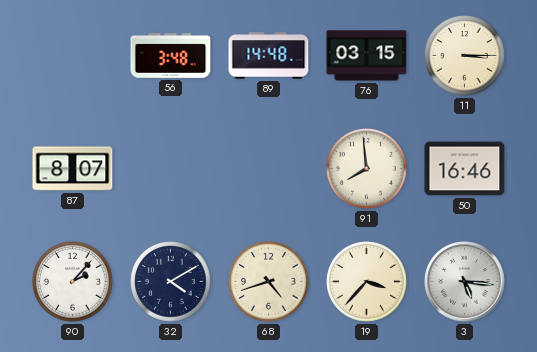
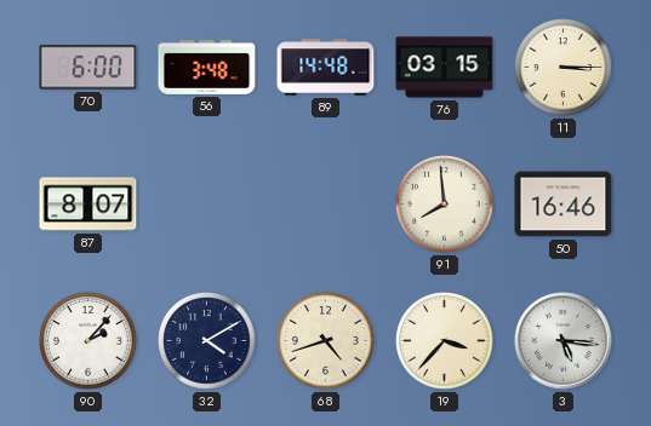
70: none -> 6:00
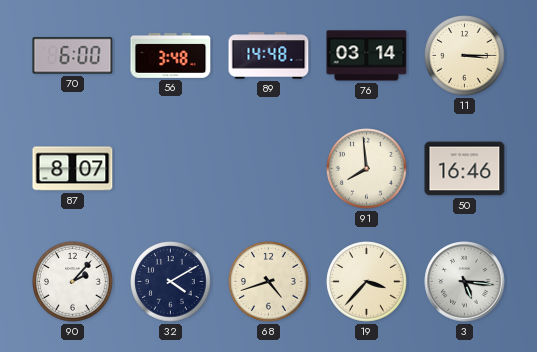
76: 03:15 -> 03:14
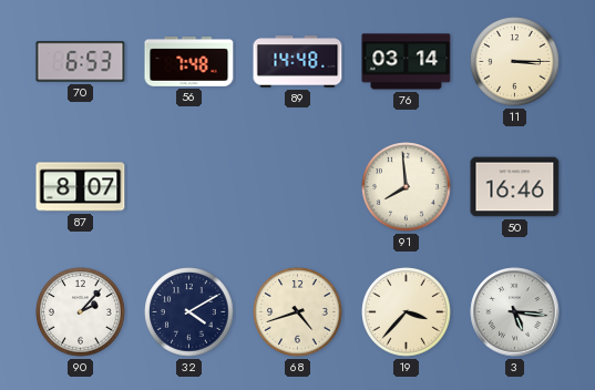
70: 6:00 -> 6:53
56: 3:48 -> 7:48
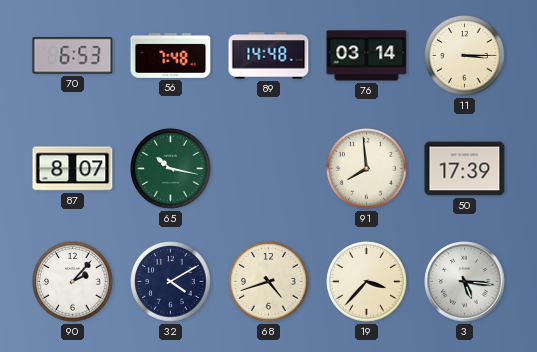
65: none -> 10:17
50: 16:46 -> 17:39
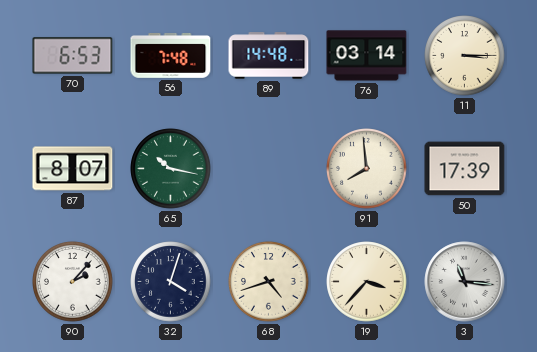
32: 4:10 -> 4:03
3: 5:16 -> 11:16
